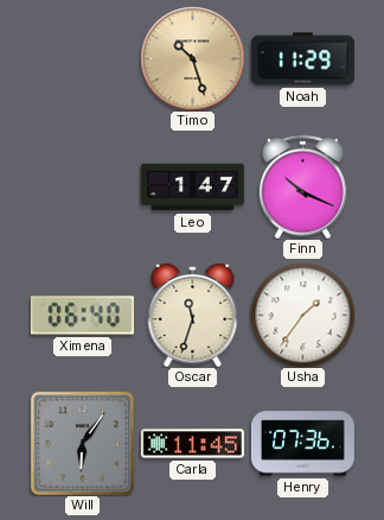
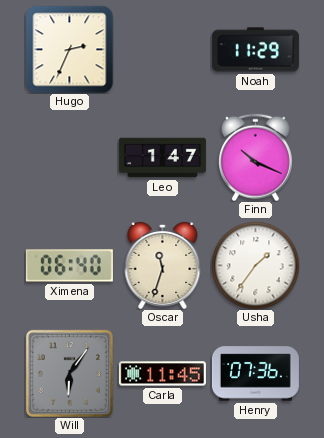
Hugo: none -> 2:34
Timo: 10:27 -> none
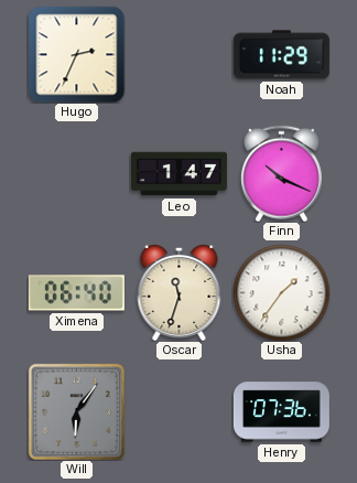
Carla: 11:45 -> none
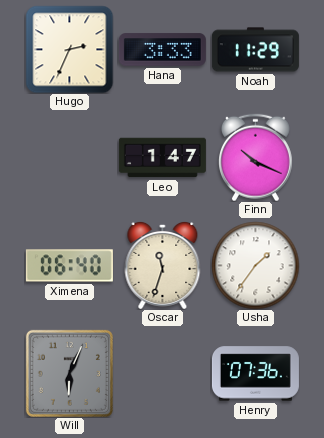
Hana: none -> 3:33
Will: 6:06 -> 6:04
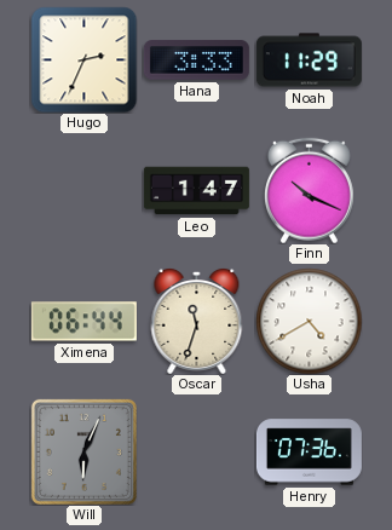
Ximena: 06:40 -> 06:44
Usha: 1:36 -> 4:40
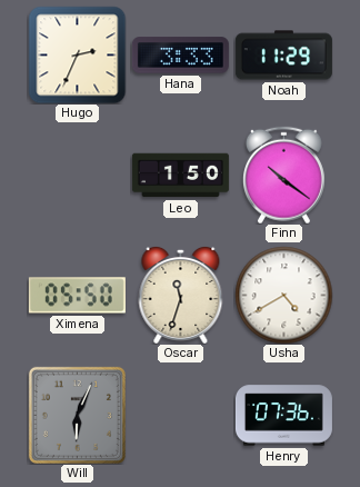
Leo: 1:47 -> 1:50
Finn: 10:19 -> 10:21
Ximena: 06:44 -> 05:50
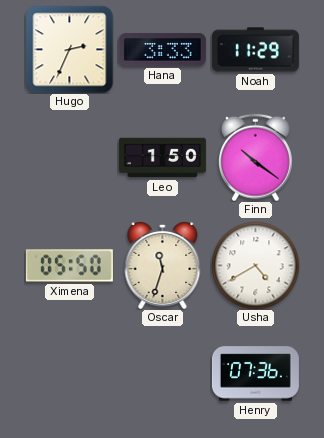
Will: 6:04 -> none
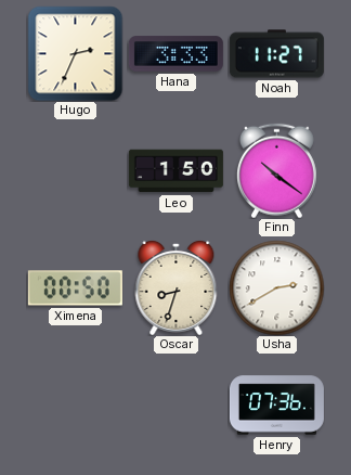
Noah: 11:29 -> 11:27
Ximena: 05:50 -> 00:50
Oscar: 11:33 -> 8:33
Usha: 4:40 -> 2:40
